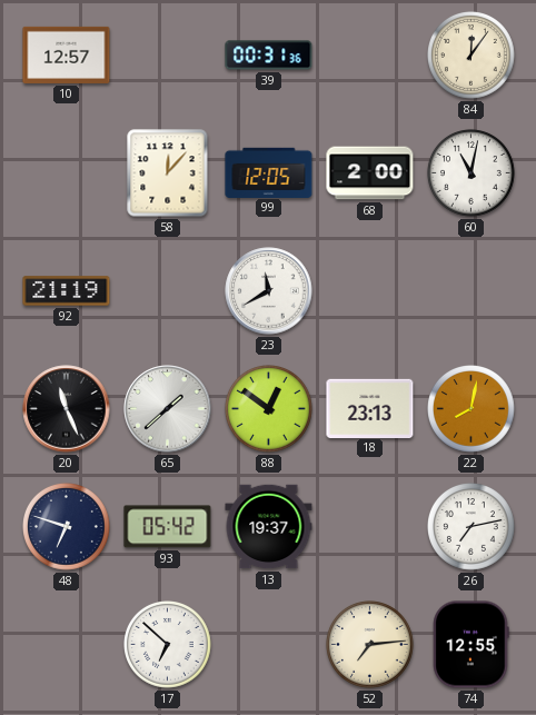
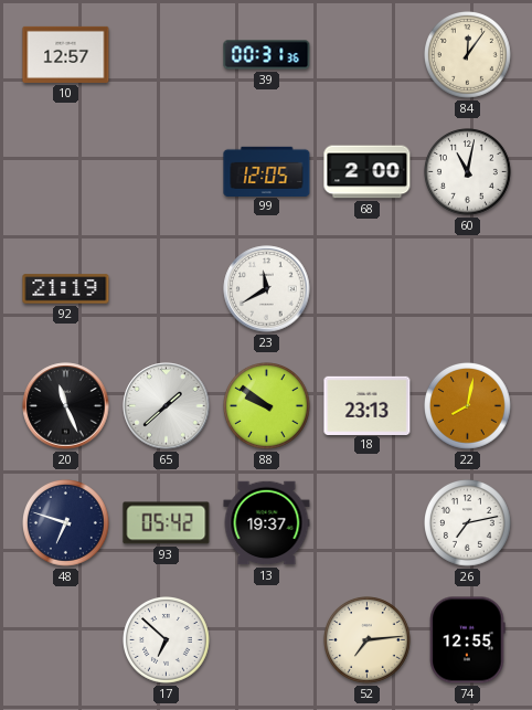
58: 12:07 -> none
88: 12:51 -> 9:51
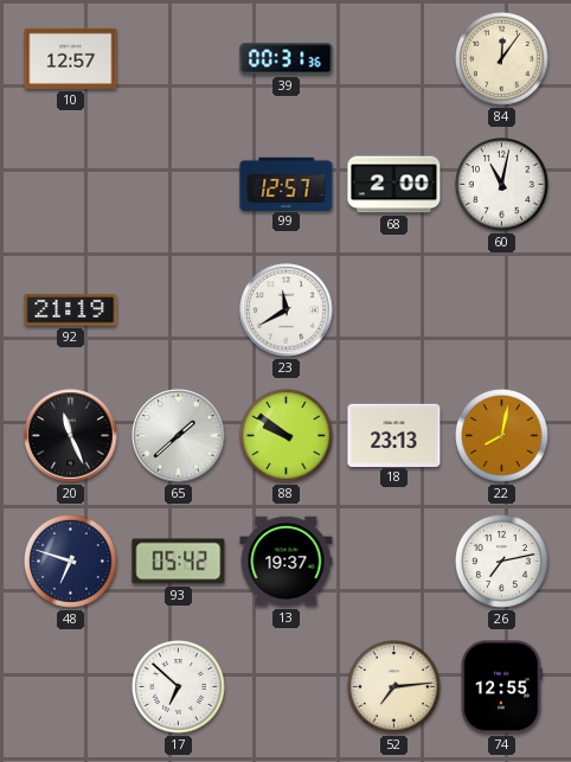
99: 12:05 -> 12:57
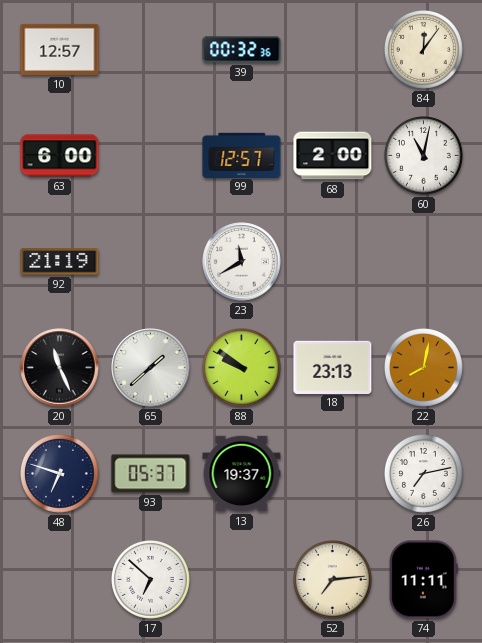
39: 00:31 -> 00:32
63: none -> 6:00
93: 05:42 -> 05:37
74: 12:55 -> 11:11
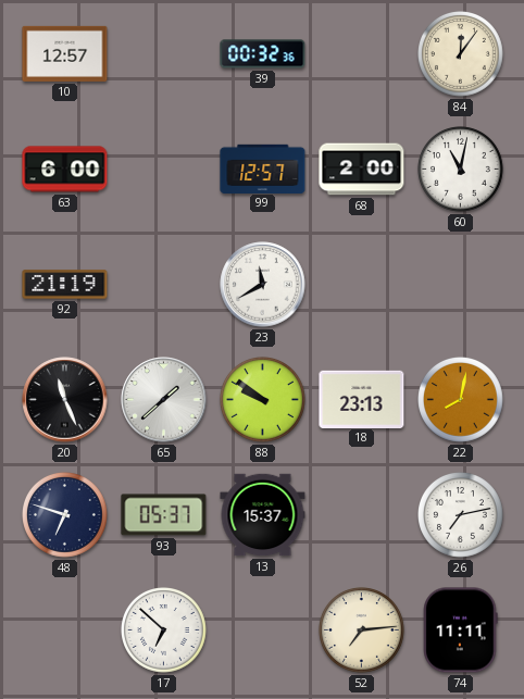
13: 19:37 -> 15:37
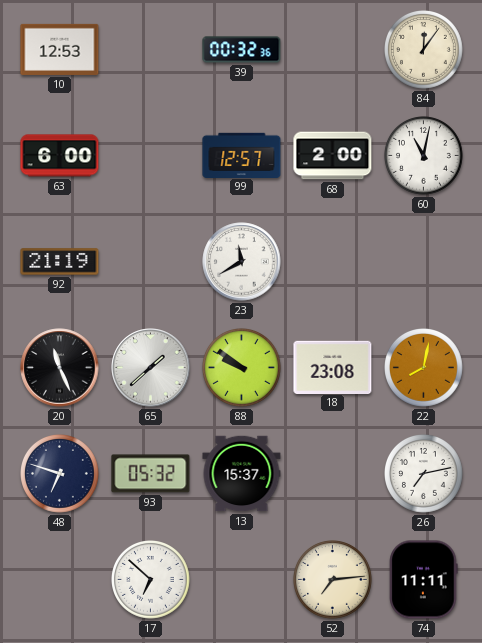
10: 12:57 -> 12:53
18: 23:13 -> 23:08
93: 05:37 -> 05:32
